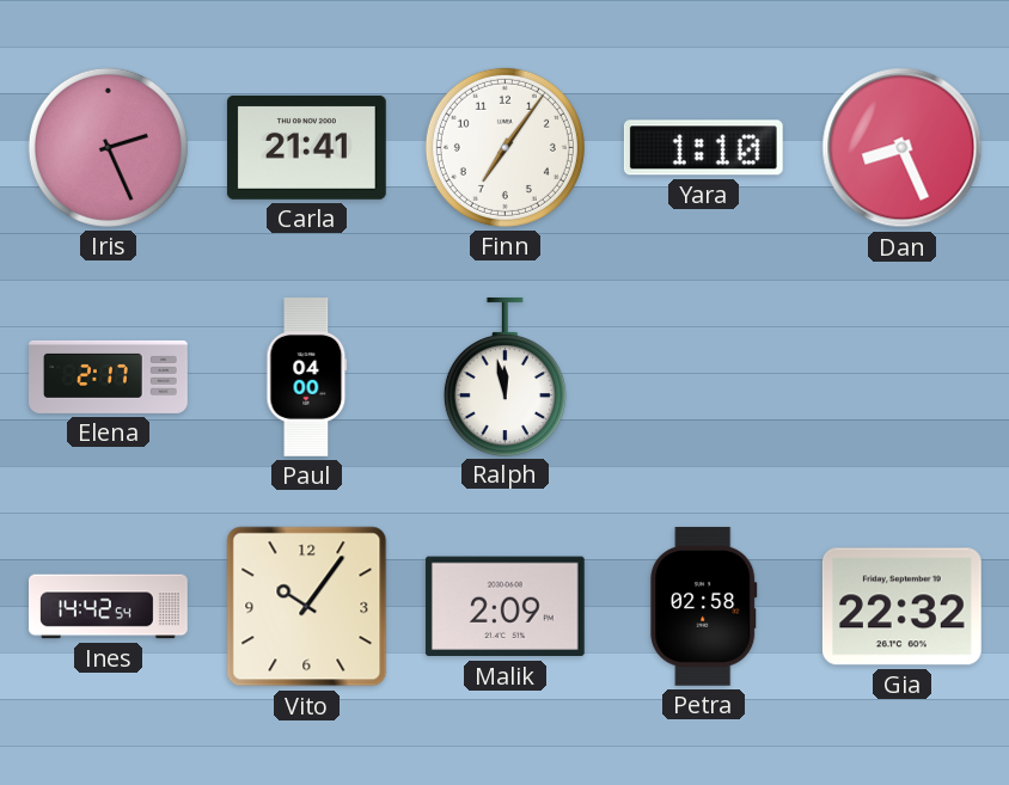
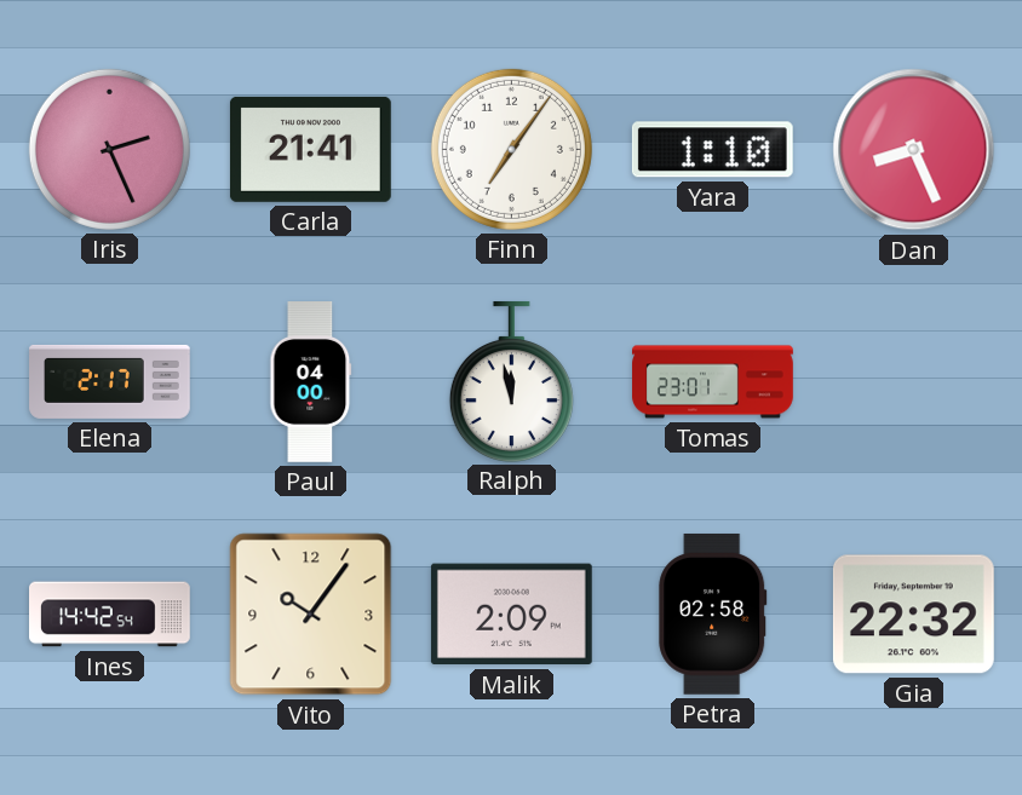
Tomas: none -> 23:01
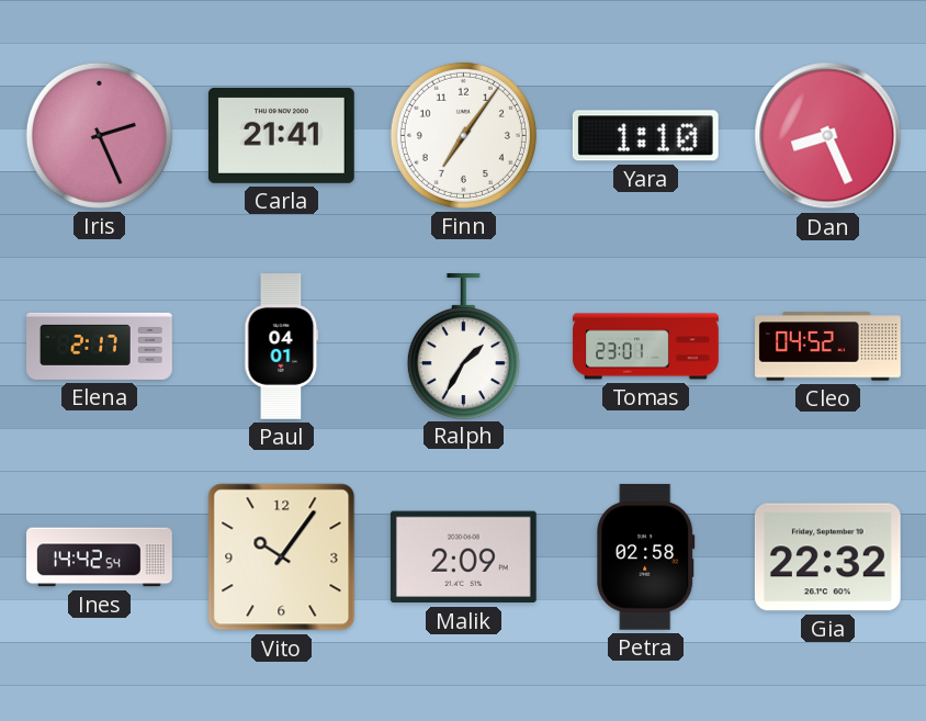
Paul: 04:00 -> 04:01
Ralph: 11:58 -> 1:35
Cleo: none -> 04:52
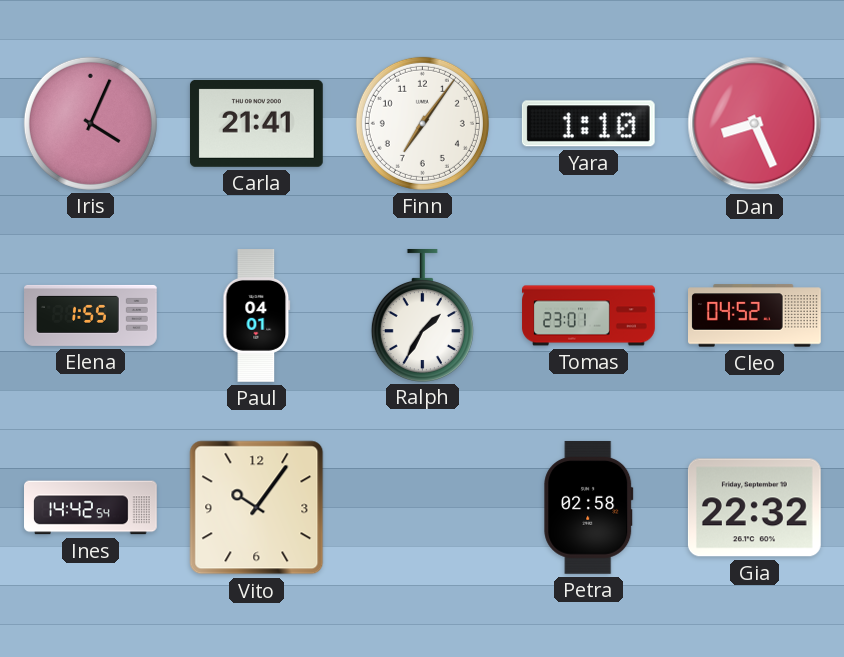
Iris: 2:26 -> 4:04
Elena: 2:17 -> 1:55
Malik: 2:09 -> none
